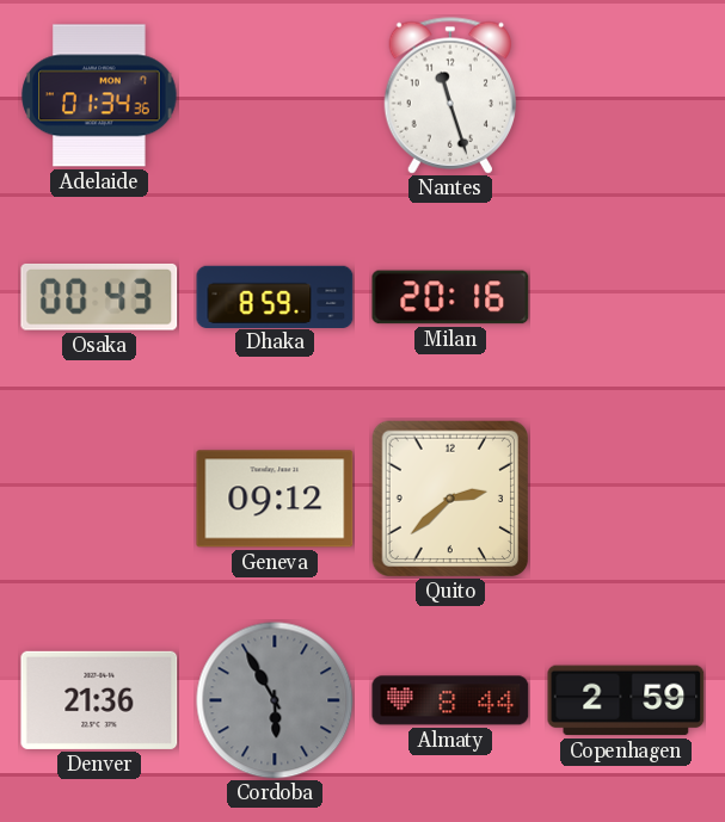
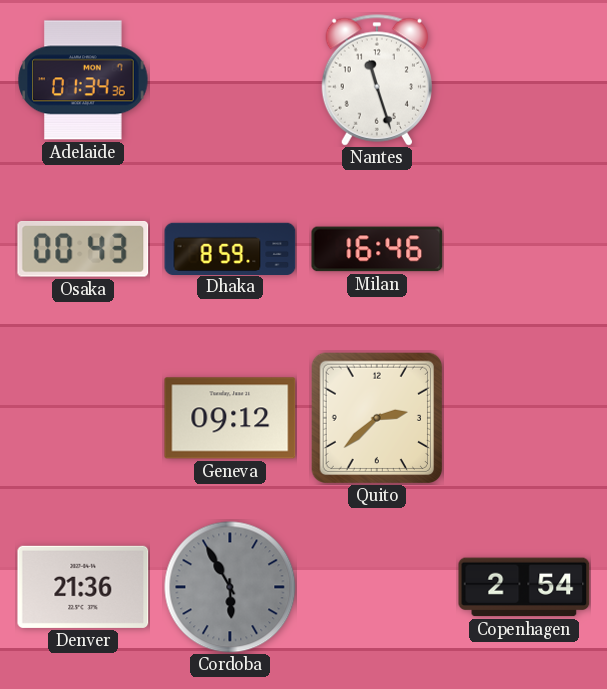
Milan: 20:16 -> 16:46
Almaty: 8:44 -> none
Copenhagen: 2:59 -> 2:54
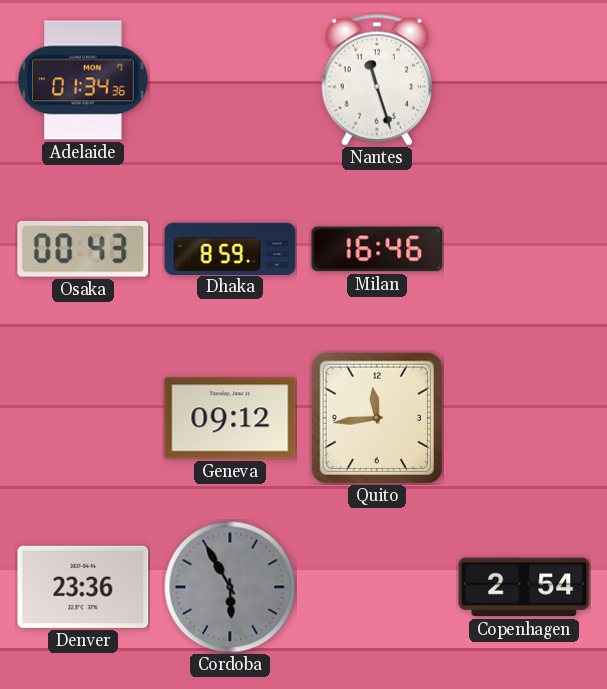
Quito: 2:38 -> 11:44
Denver: 21:36 -> 23:36
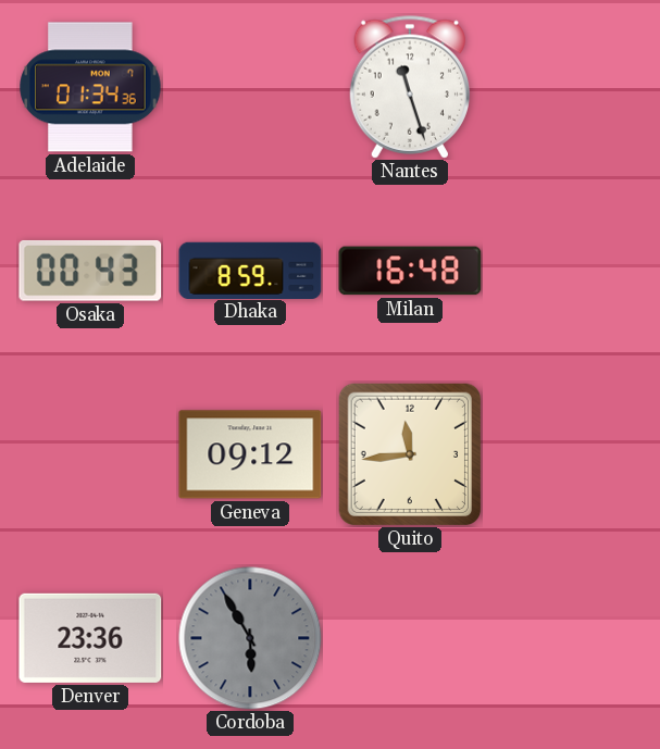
Milan: 16:46 -> 16:48
Copenhagen: 2:54 -> none
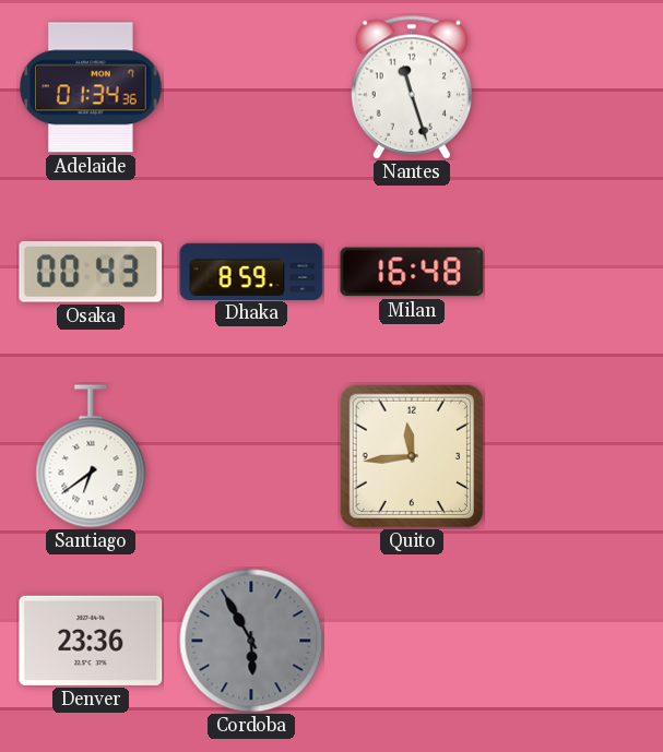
Santiago: none -> 6:39
Geneva: 09:12 -> none
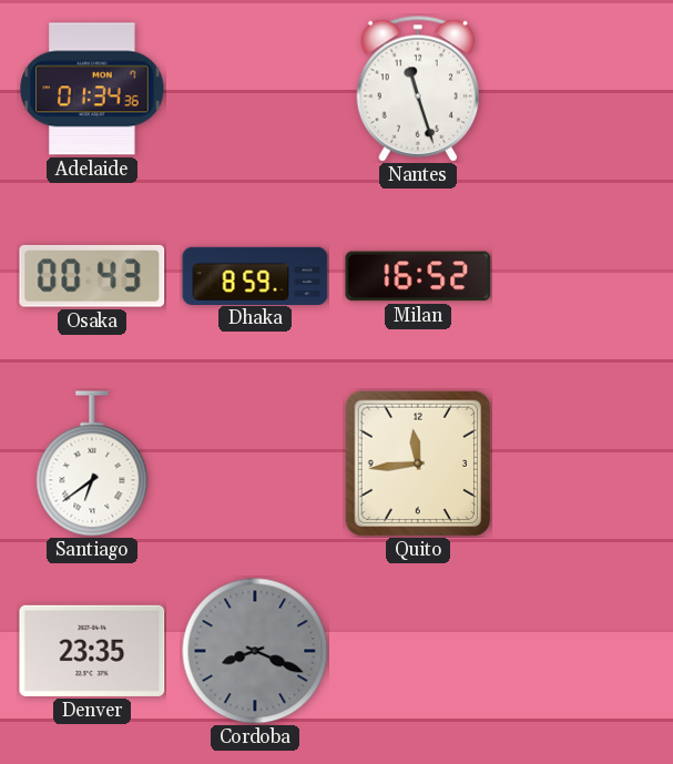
Milan: 16:48 -> 16:52
Denver: 23:36 -> 23:35
Cordoba: 5:55 -> 8:19
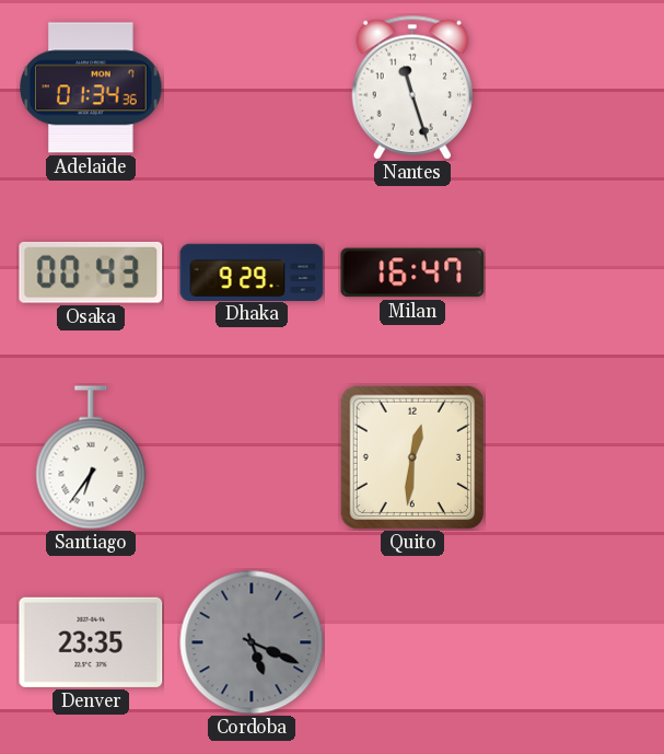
Dhaka: 8:59 -> 9:29
Milan: 16:52 -> 16:47
Santiago: 6:39 -> 6:36
Quito: 11:44 -> 12:31
Cordoba: 8:19 -> 5:19
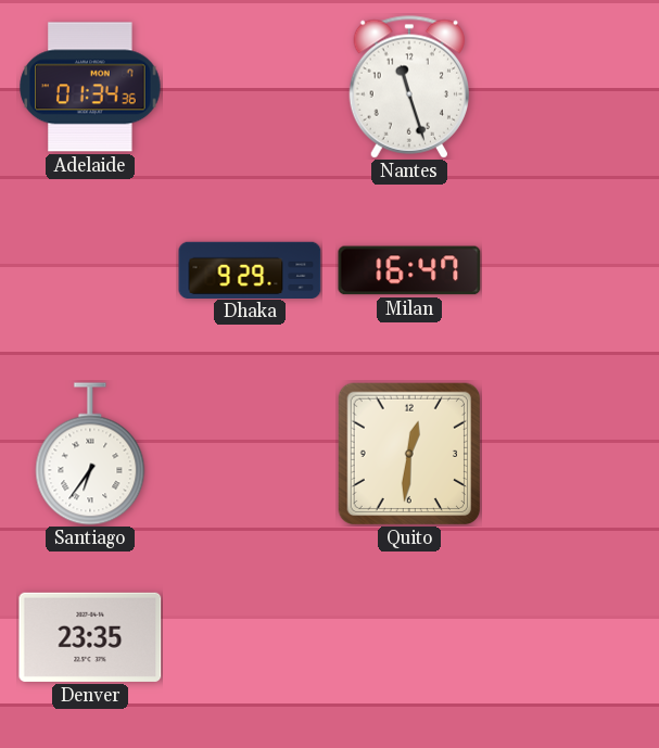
Osaka: 00:43 -> none
Cordoba: 5:19 -> none
